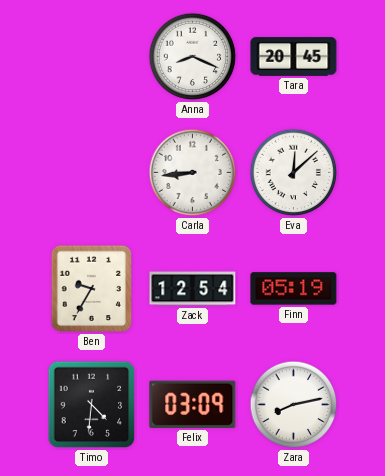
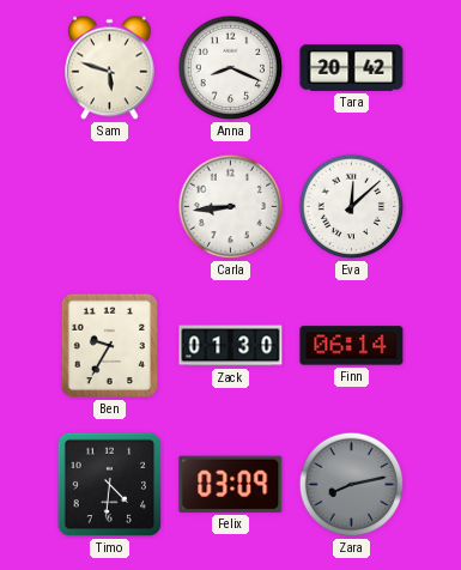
Sam: none -> 5:48
Tara: 20:45 -> 20:42
Zack: 12:54 -> 01:30
Finn: 05:19 -> 06:14
Zara dial: white -> grey
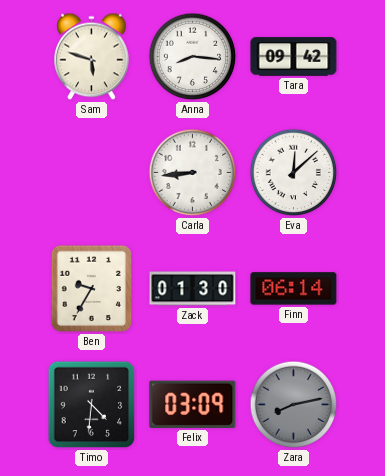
Anna: 8:19 -> 8:16
Tara: 20:42 -> 09:42
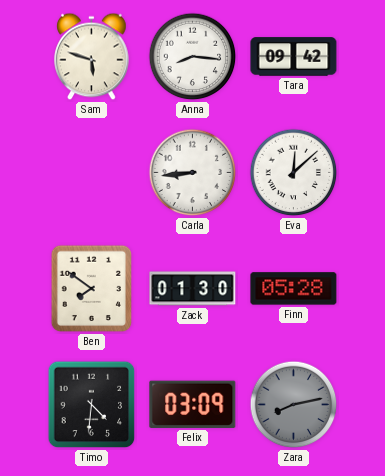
Ben: 9:35 -> 7:51
Finn: 06:14 -> 05:28
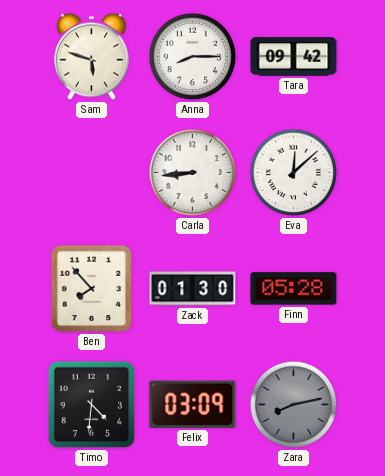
Anna: 8:16 -> 8:15
Ben: 7:51 -> 7:53
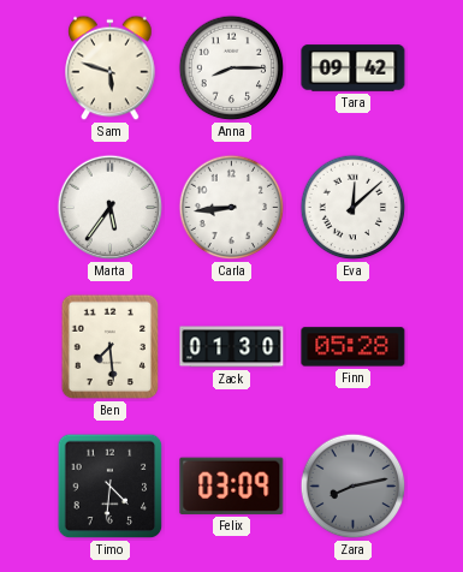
Marta: none -> 5:36
Ben: 7:53 -> 7:29
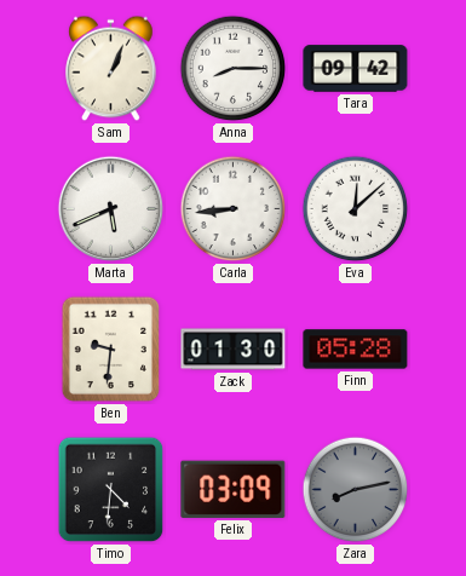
Sam: 5:48 -> 1:04
Marta: 5:36 -> 5:41
Ben: 7:29 -> 9:31
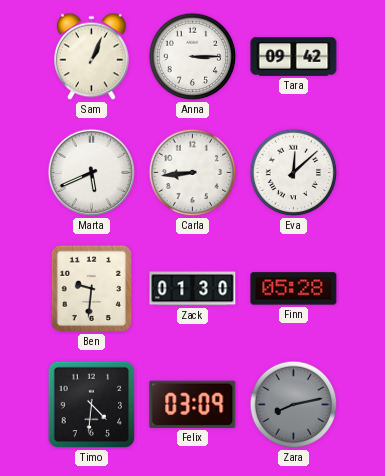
Anna: 8:15 -> 3:15
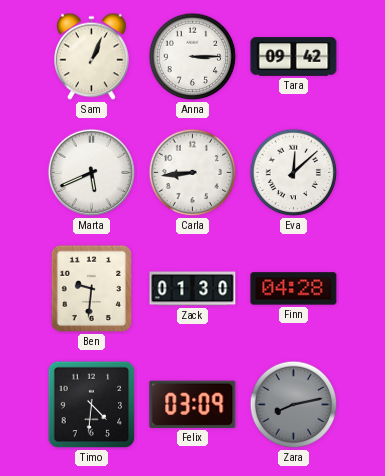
Finn: 05:28 -> 04:28
